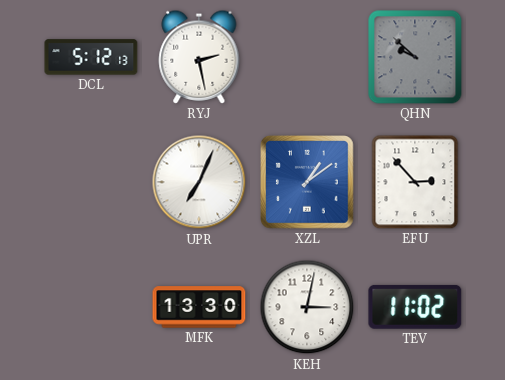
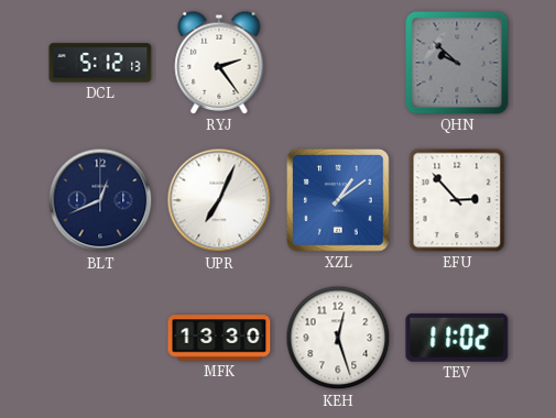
RYJ: 2:28 -> 2:24
BLT: none -> 12:41
KEH: 3:02 -> 12:27
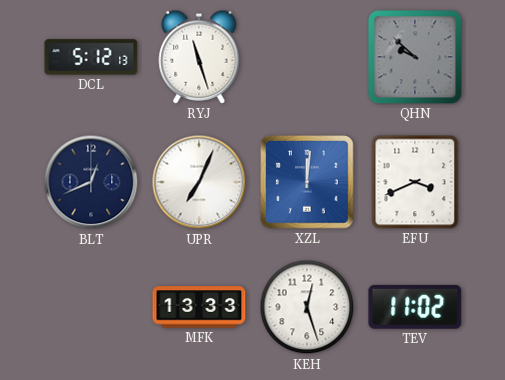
RYJ: 2:24 -> 11:27
XZL: 1:09 -> 12:01
EFU: 2:53 -> 3:41
MFK: 13:30 -> 13:33
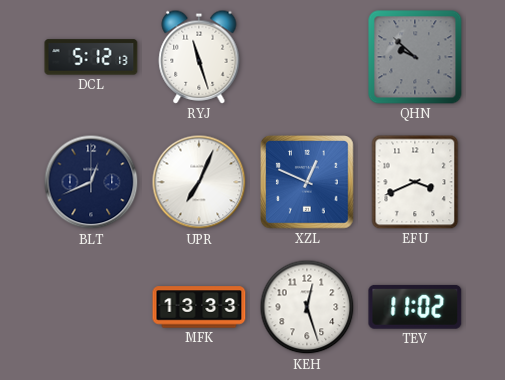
XZL: 12:01 -> 12:49
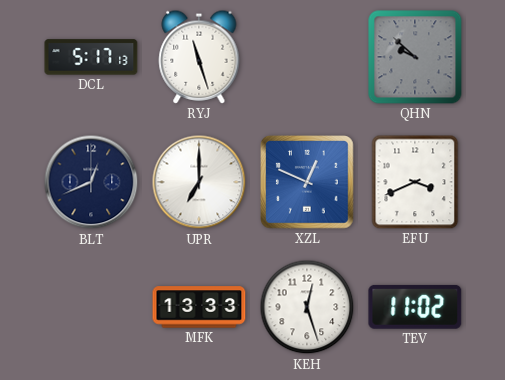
DCL: 5:12 -> 5:17
UPR: 7:04 -> 7:00
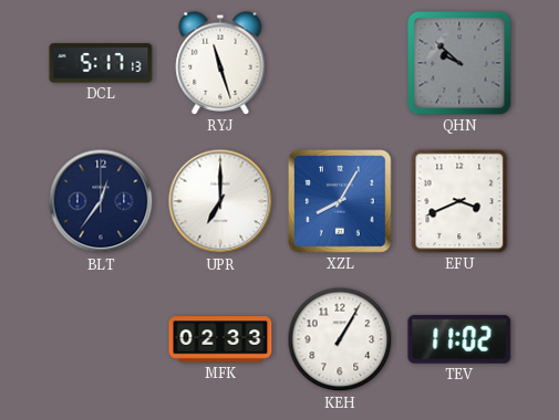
BLT: 12:41 -> 12:36
XZL: 12:49 -> 8:05
MFK: 13:33 -> 02:33
KEH: 12:27 -> 1:05
